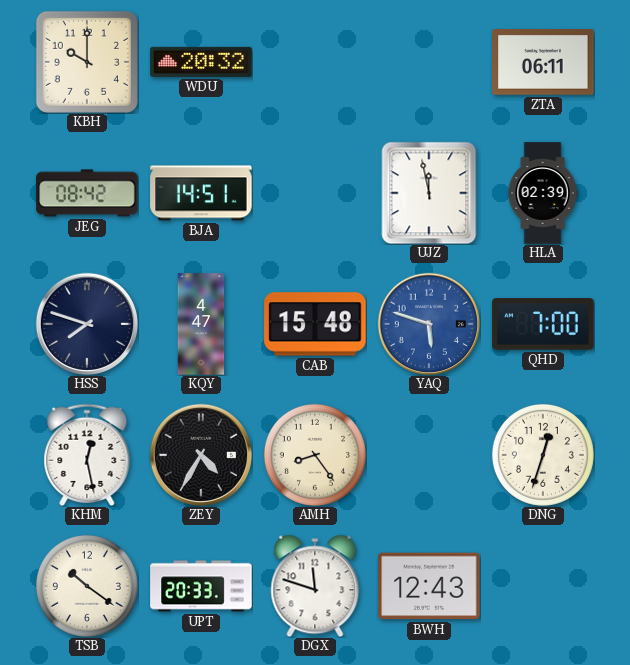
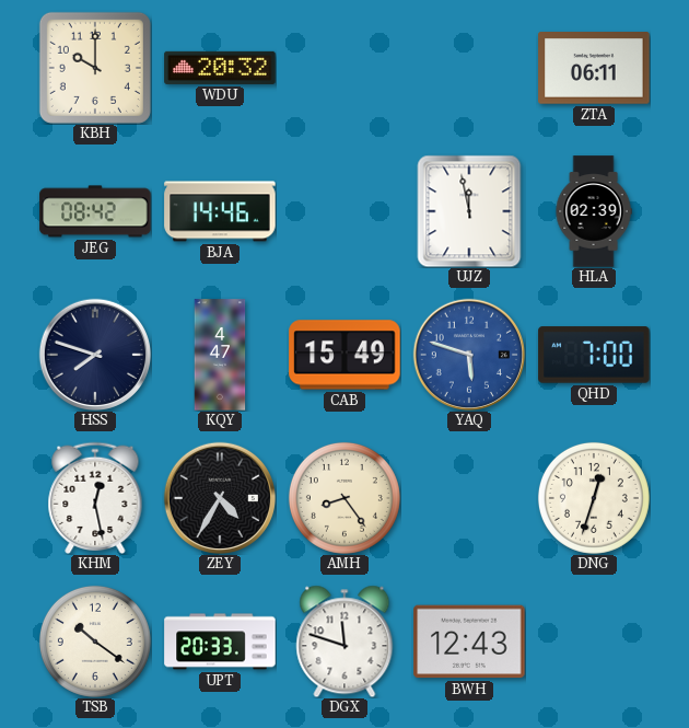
BJA: 14:51 -> 14:46
CAB: 15:48 -> 15:49
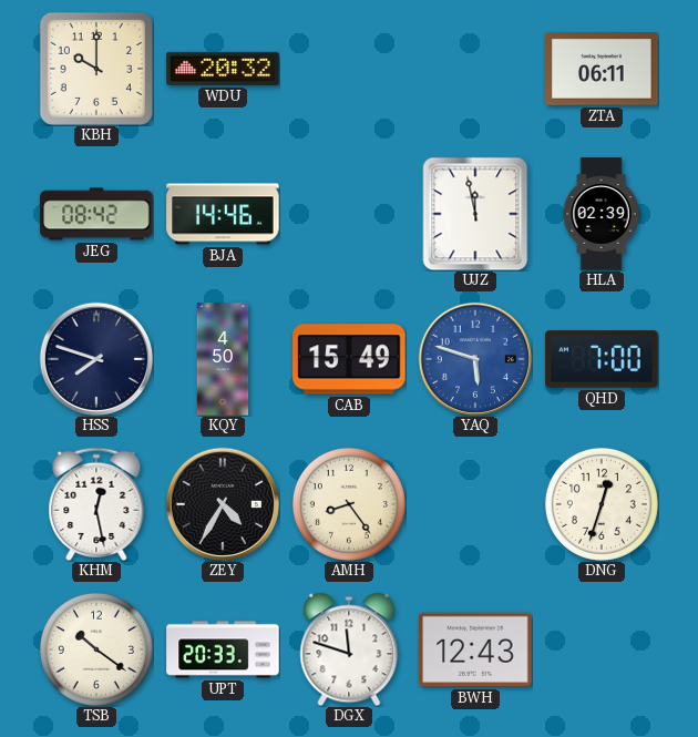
KQY: 4:47 -> 4:50
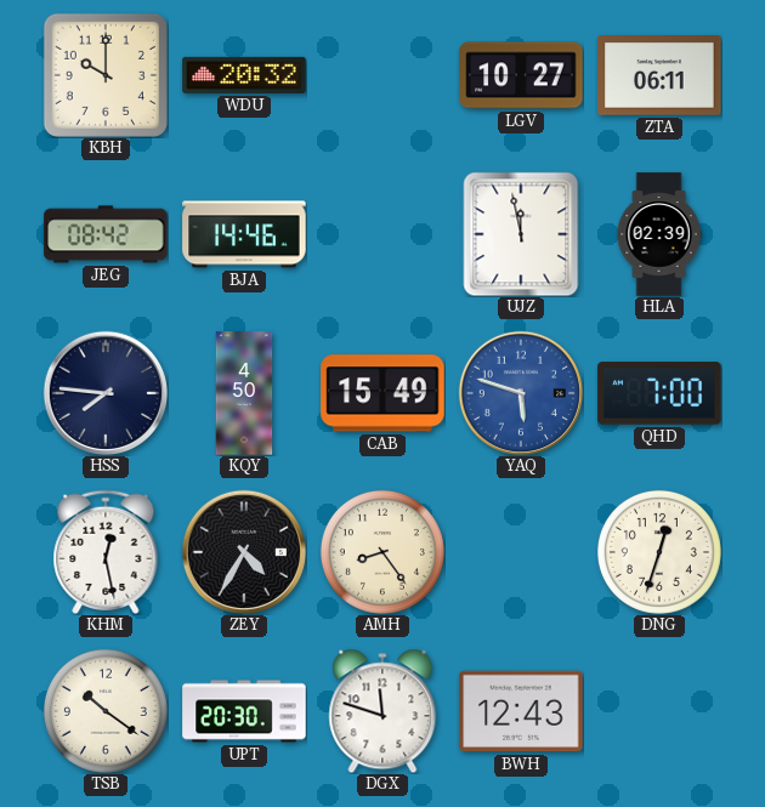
LGV: none -> 10:27
HSS: 7:48 -> 7:46
UPT: 20:33 -> 20:30
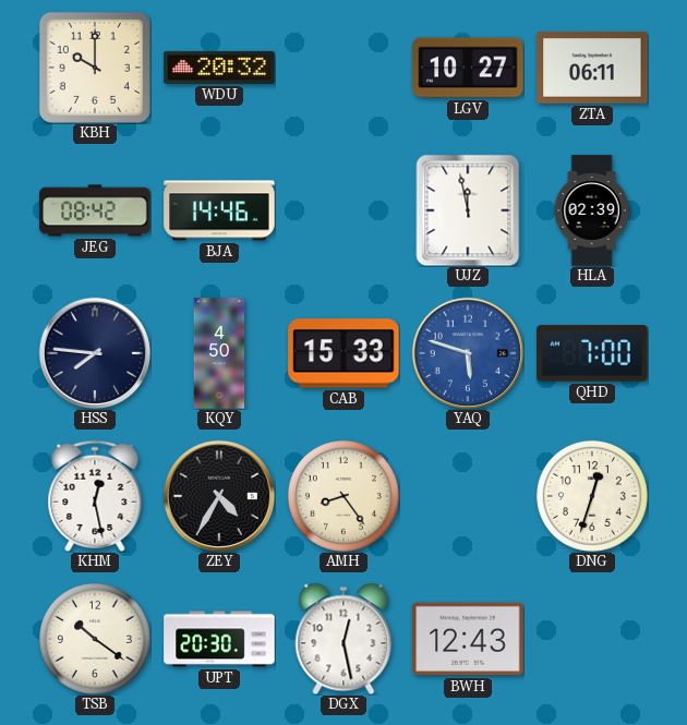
CAB: 15:49 -> 15:33
DGX: 11:48 -> 12:28
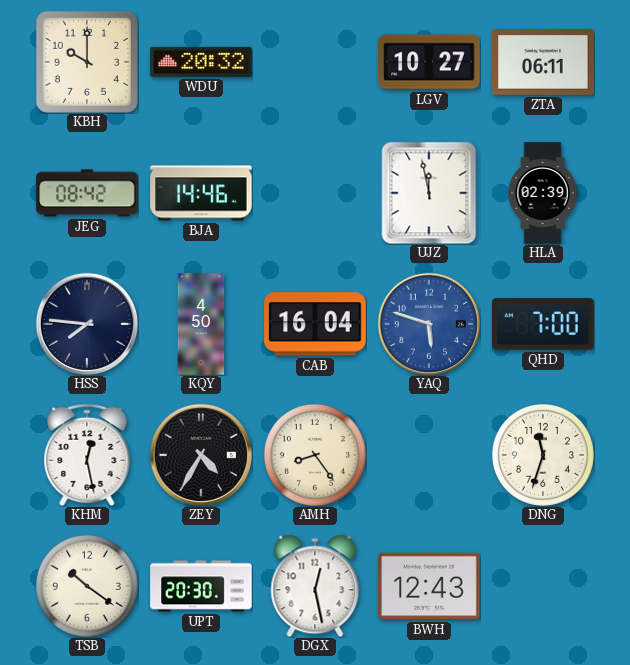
CAB: 15:33 -> 16:04
DNG: 12:33 -> 11:33
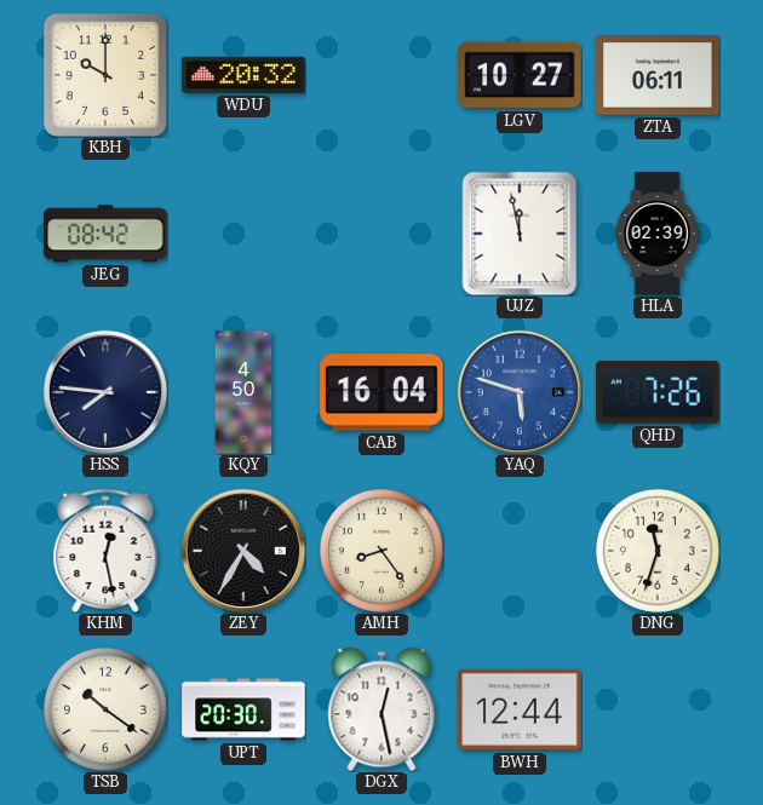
BJA: 14:46 -> none
QHD: 7:00 -> 7:26
BWH: 12:43 -> 12:44
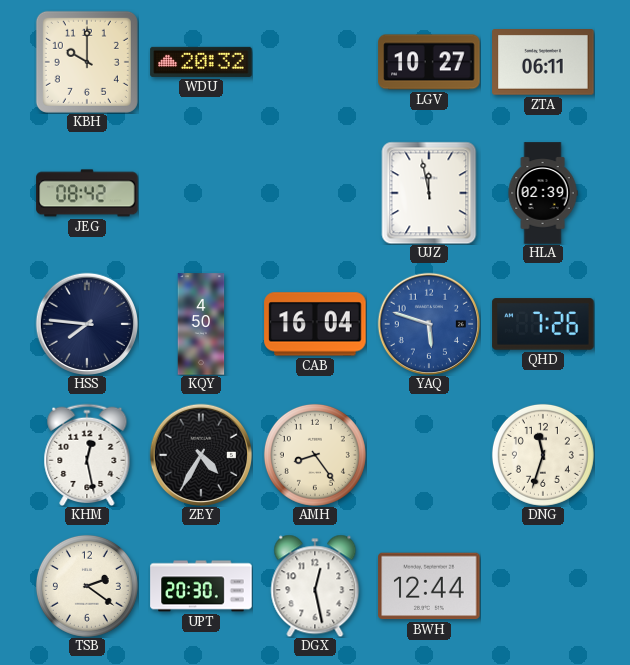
TSB: 10:21 -> 2:21
